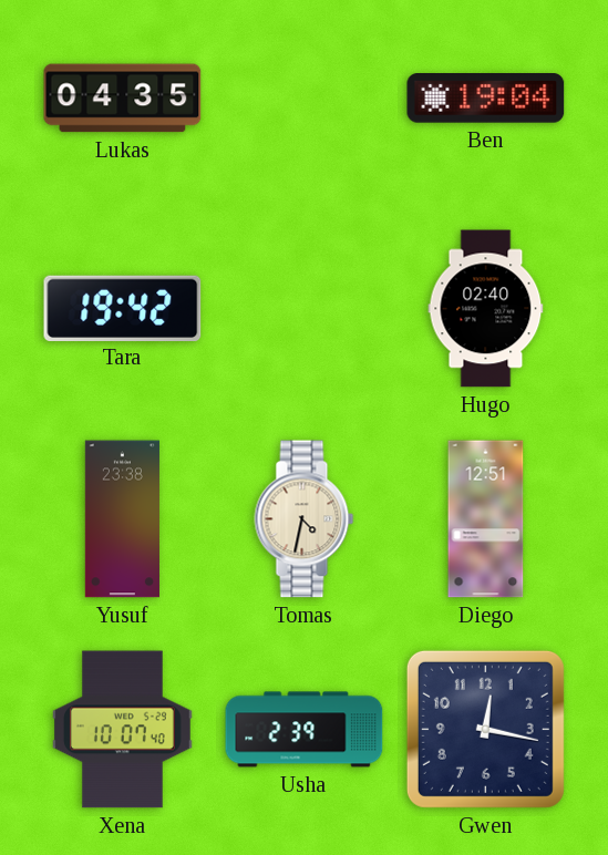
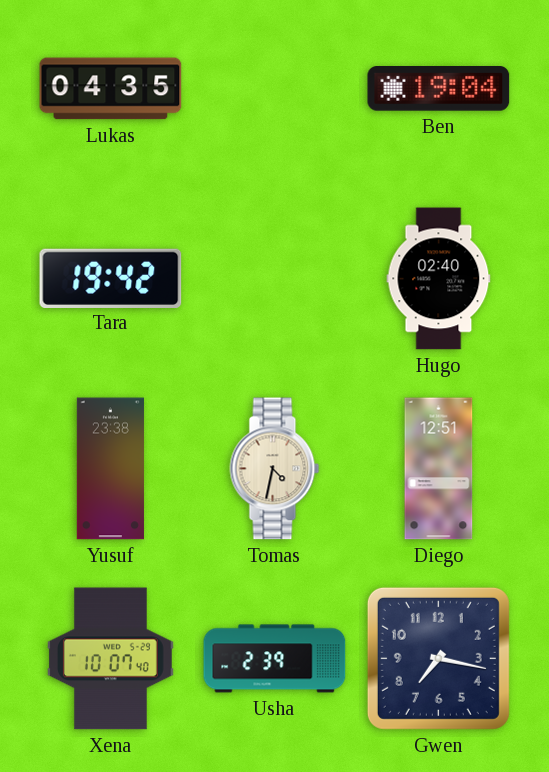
Gwen: 12:17 -> 7:17
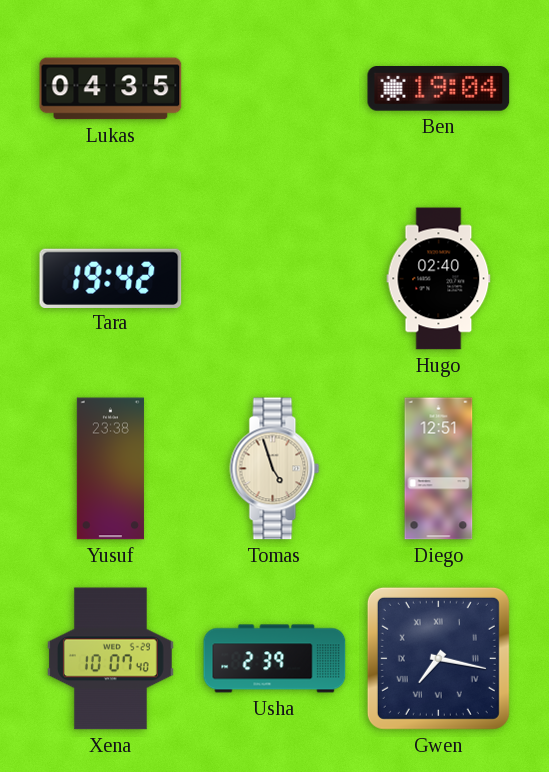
Tomas: 4:32 -> 4:57
Gwen numerals: Arabic -> Roman
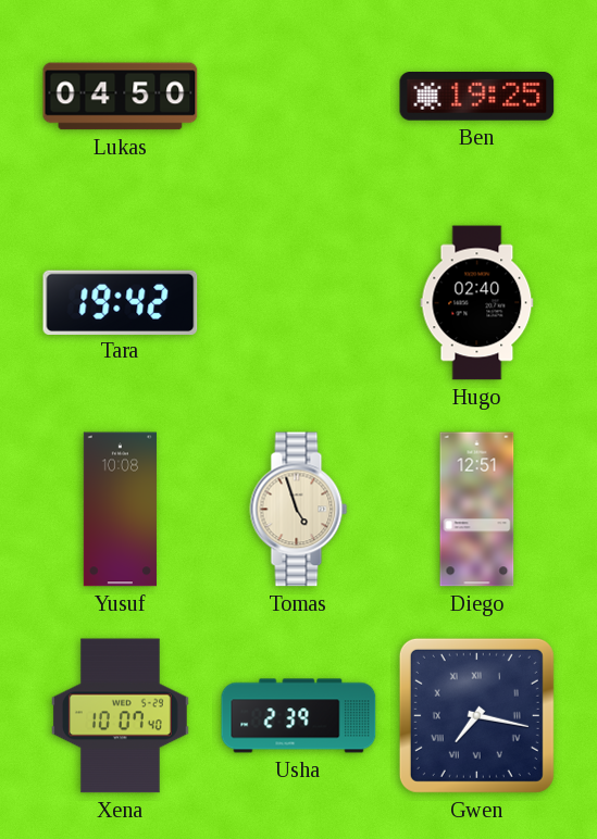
Lukas: 04:35 -> 04:50
Ben: 19:04 -> 19:25
Yusuf: 23:38 -> 10:08
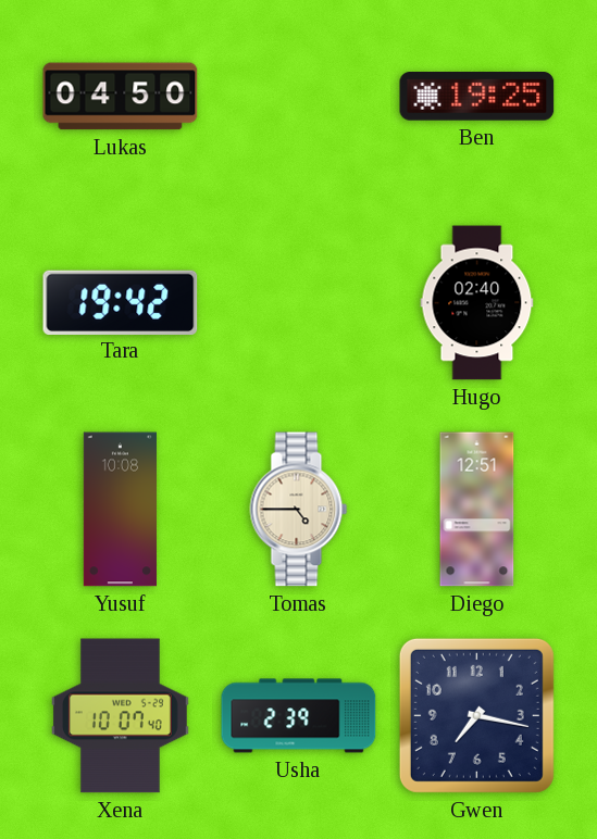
Tomas: 4:57 -> 4:45
Gwen numerals: Roman -> Arabic
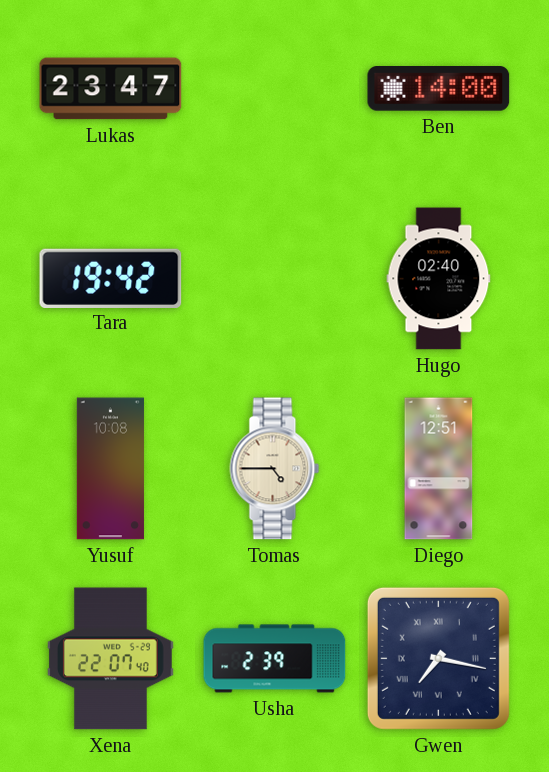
Lukas: 04:50 -> 23:47
Ben: 19:25 -> 14:00
Xena: 10:07 -> 22:07
Gwen numerals: Arabic -> Roman
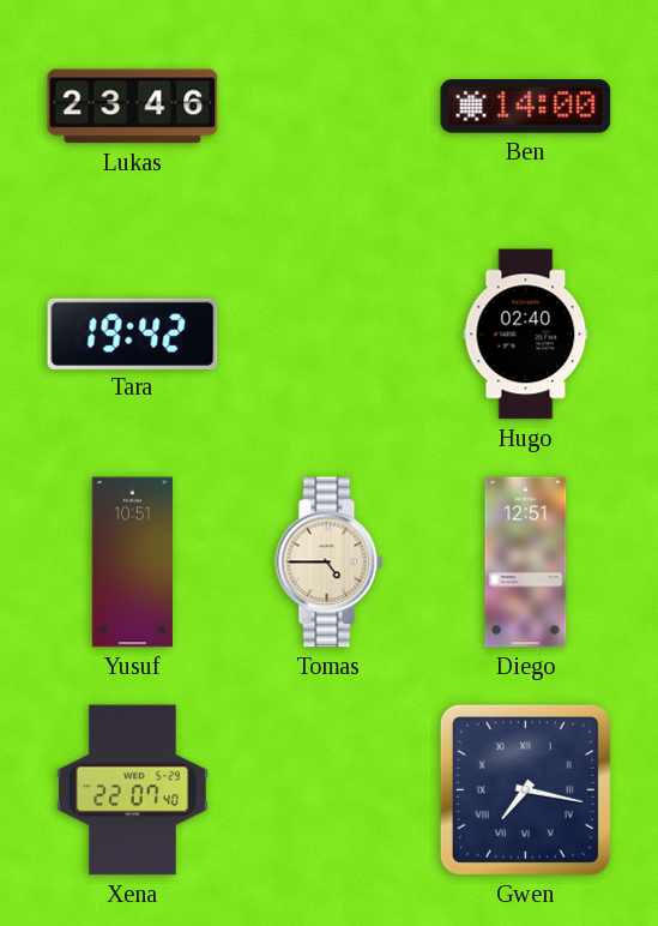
Lukas: 23:47 -> 23:46
Yusuf: 10:08 -> 10:51
Usha: 2:39 -> none
